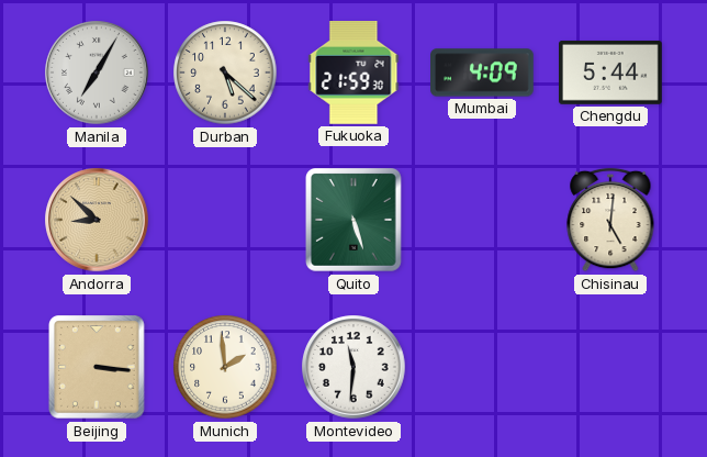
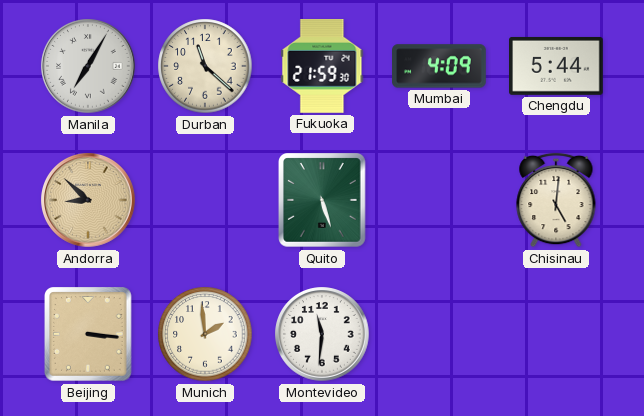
Durban: 5:22 -> 11:22
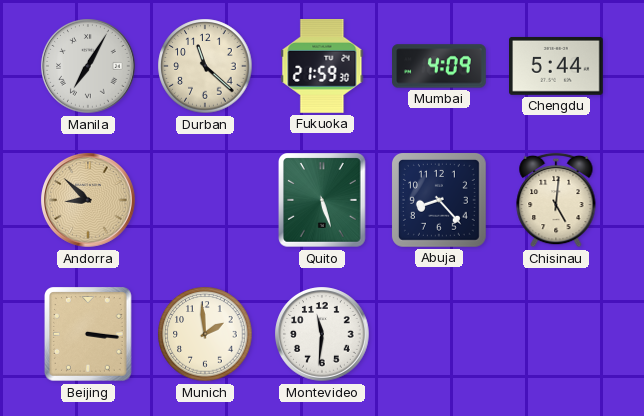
Abuja: none -> 8:23
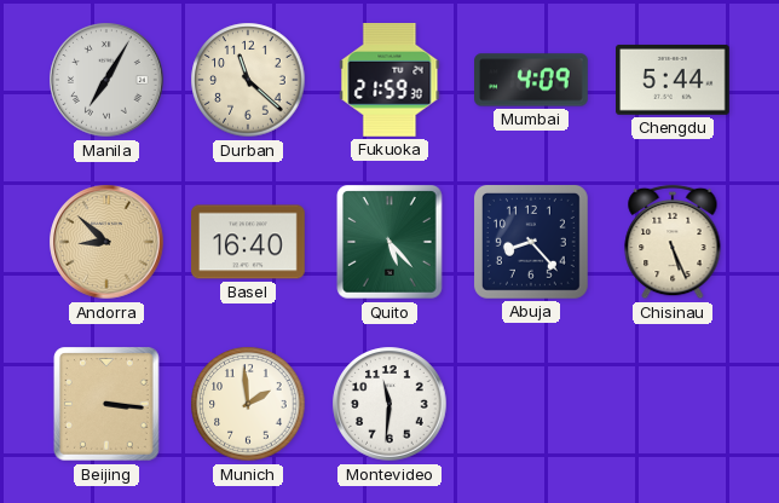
Basel: none -> 16:40
Quito: 5:27 -> 5:23
Chisinau: 5:01 -> 5:26
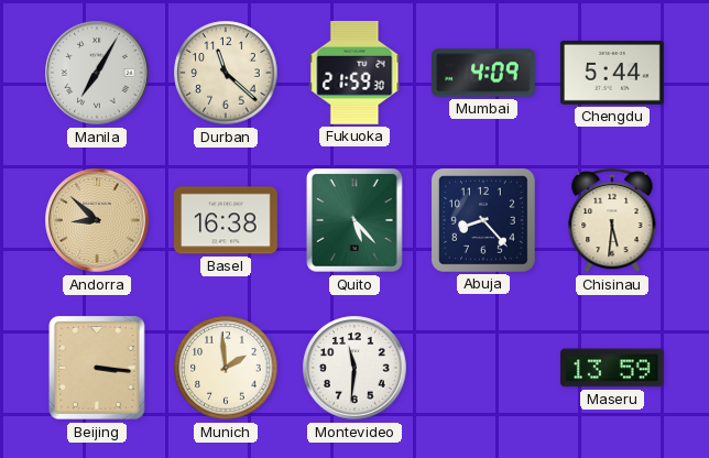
Basel: 16:40 -> 16:38
Chisinau: 5:26 -> 5:31
Maseru: none -> 13:59
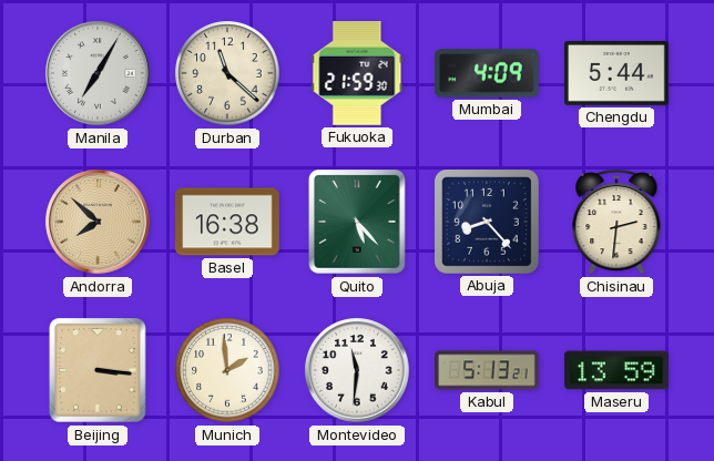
Andorra: 8:52 -> 7:52
Chisinau: 5:31 -> 2:31
Kabul: none -> 5:13
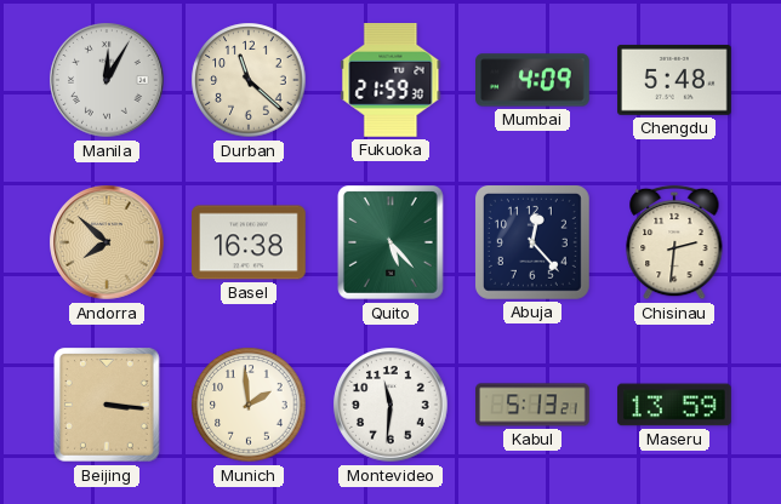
Manila: 7:05 -> 12:05
Chengdu: 5:44 -> 5:48
Abuja: 8:23 -> 12:23
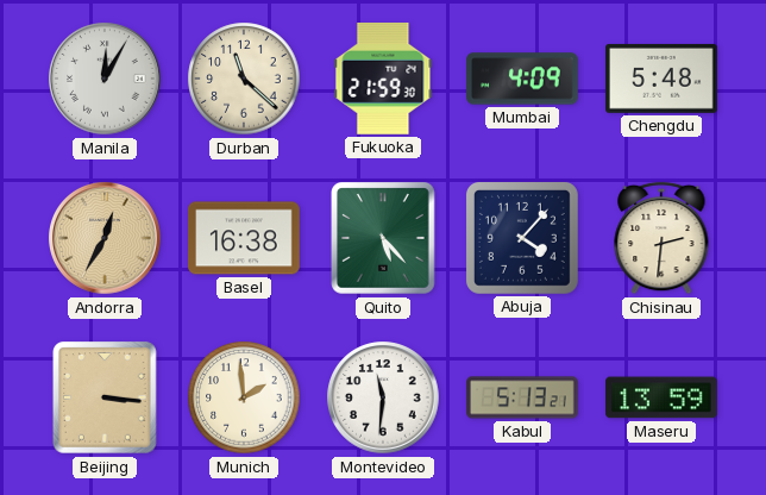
Andorra: 7:52 -> 12:35
Abuja: 12:23 -> 4:07
